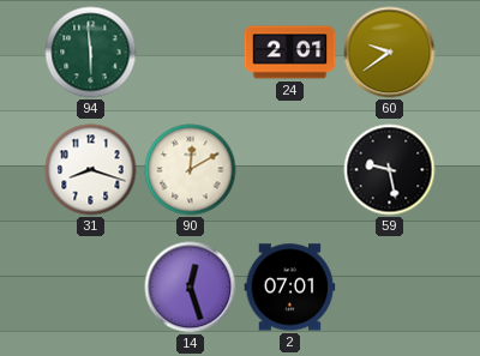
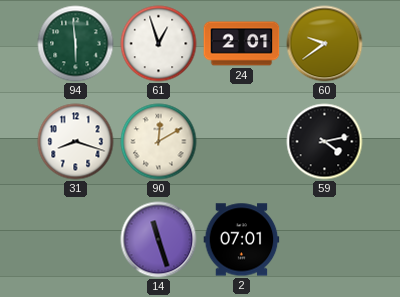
61: none -> 12:57
59: 9:28 -> 4:13
14: 12:27 -> 11:27
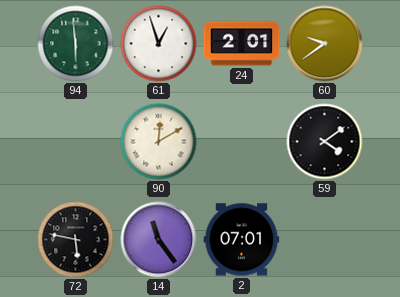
31: 8:18 -> none
59: 4:13 -> 4:09
72: none -> 5:47
14: 11:27 -> 11:24
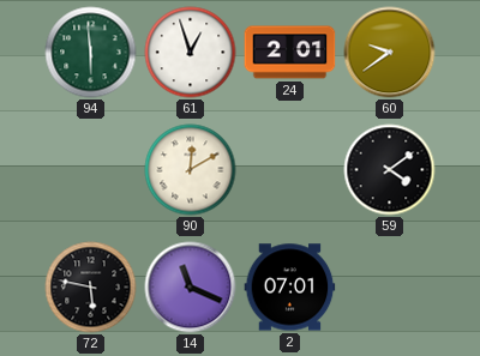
14: 11:24 -> 11:19
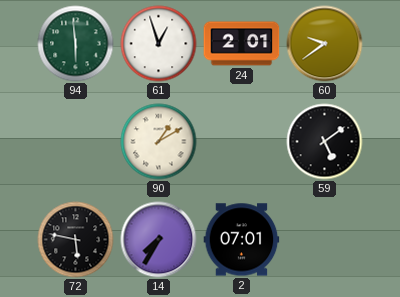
90: 12:10 -> 1:10
59: 4:09 -> 5:09
14: 11:19 -> 7:35
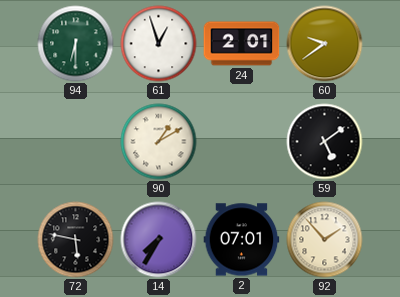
94: 5:59 -> 6:30
92: none -> 1:53
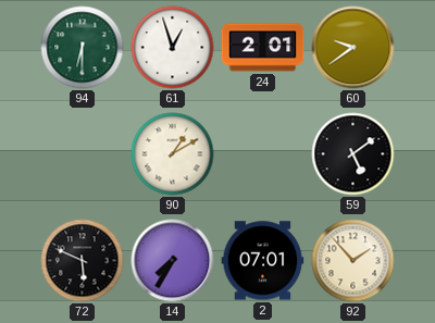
72: 5:47 -> 5:49
